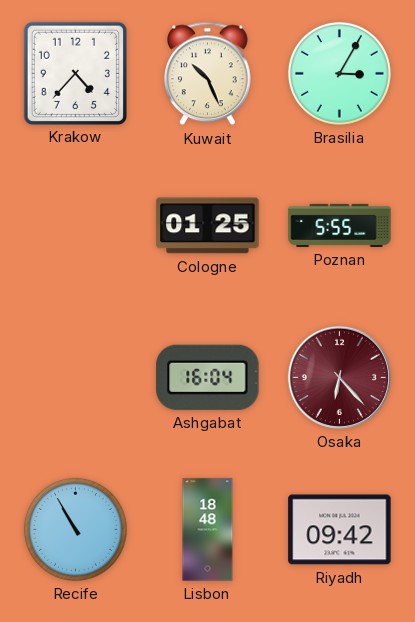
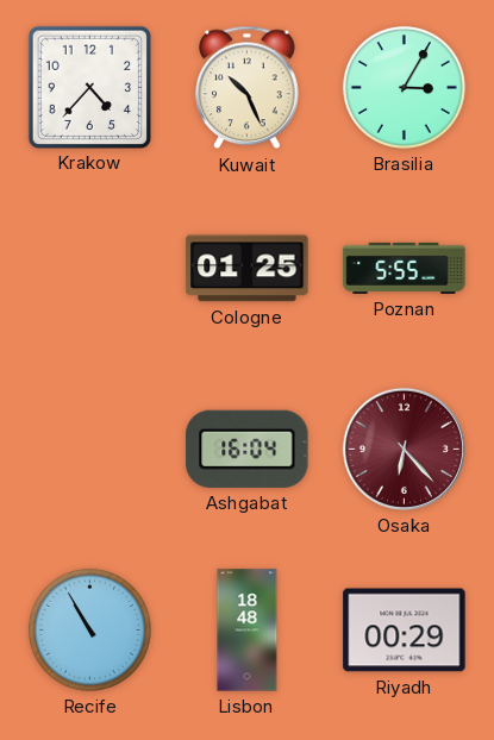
Riyadh: 09:42 -> 00:29
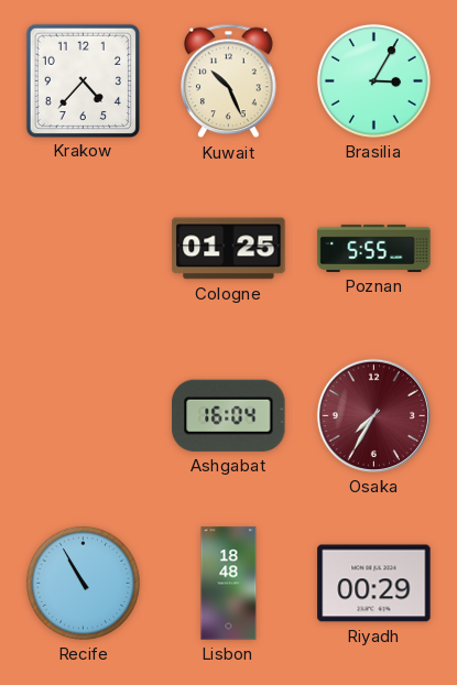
Osaka: 6:23 -> 7:35
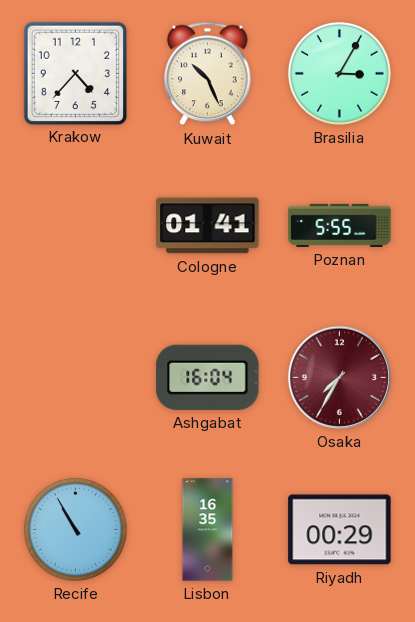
Cologne: 01:25 -> 01:41
Lisbon: 18:48 -> 16:35
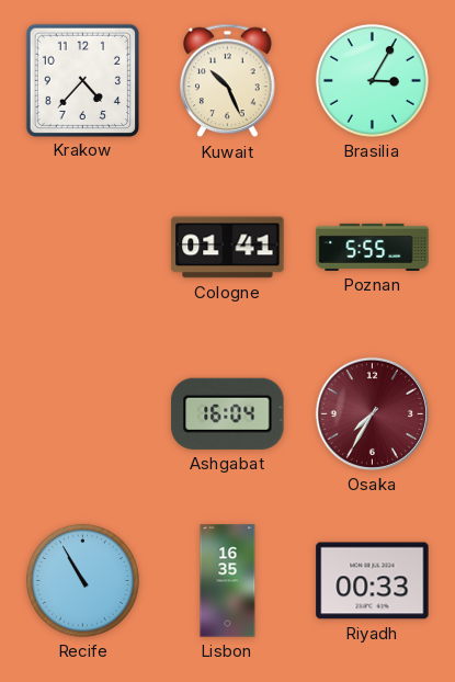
Riyadh: 00:29 -> 00:33
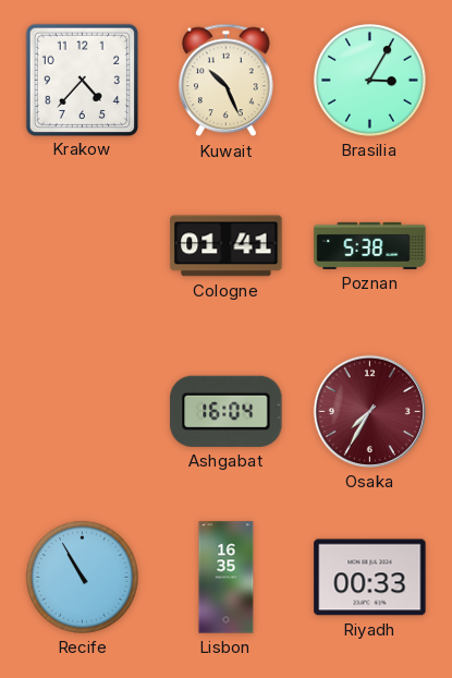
Poznan: 5:55 -> 5:38
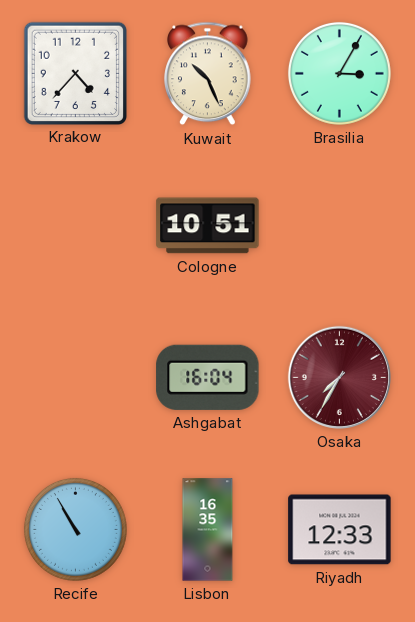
Cologne: 01:41 -> 10:51
Poznan: 5:38 -> none
Riyadh: 00:33 -> 12:33
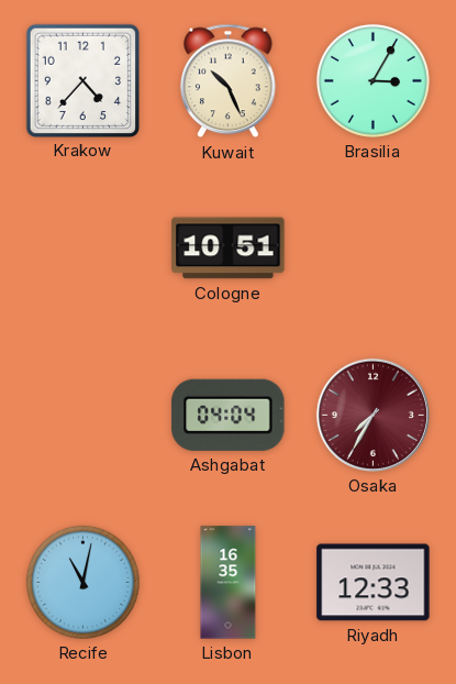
Ashgabat: 16:04 -> 04:04
Recife: 10:55 -> 11:02
